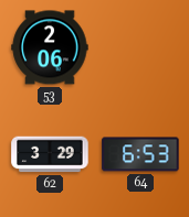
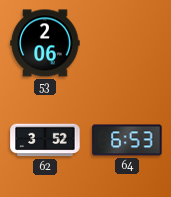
62: 3:29 -> 3:52
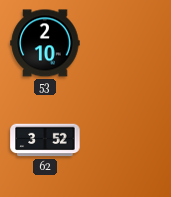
53: 2:06 -> 2:10
64: 6:53 -> none
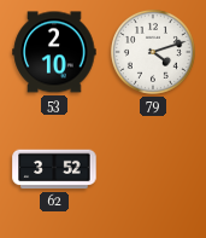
79: none -> 4:12
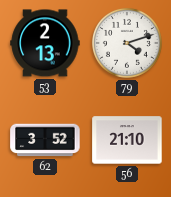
53: 2:10 -> 2:13
56: none -> 21:10
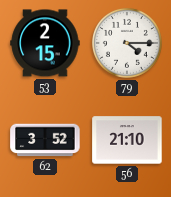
53: 2:13 -> 2:15
79: 4:12 -> 4:15
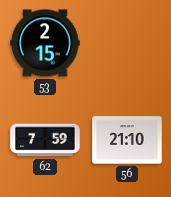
79: 4:15 -> none
62: 3:52 -> 7:59
